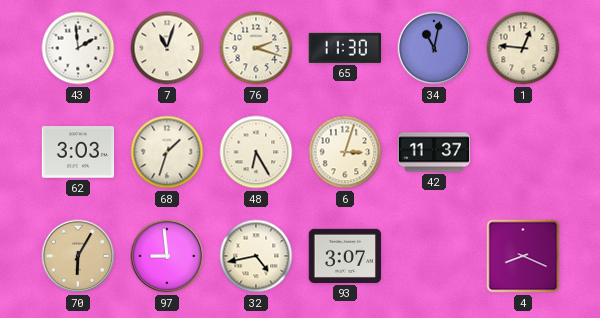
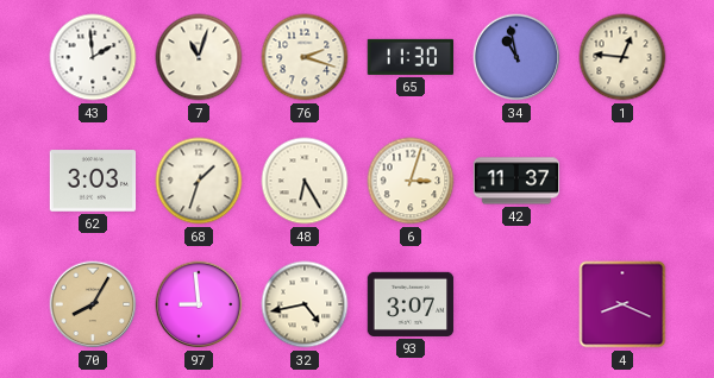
34: 11:02 -> 10:58
70: 6:05 -> 8:05
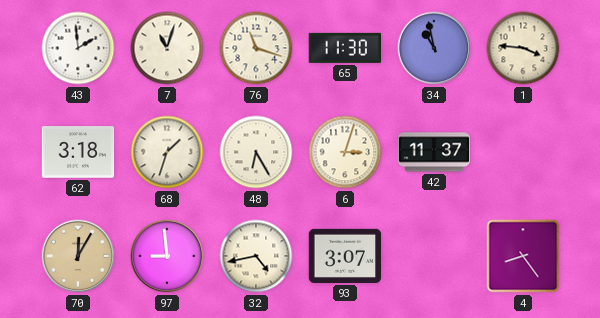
76: 2:18 -> 11:18
1: 12:46 -> 3:46
62: 3:03 -> 3:18
70: 8:05 -> 12:05
4: 8:19 -> 8:24
